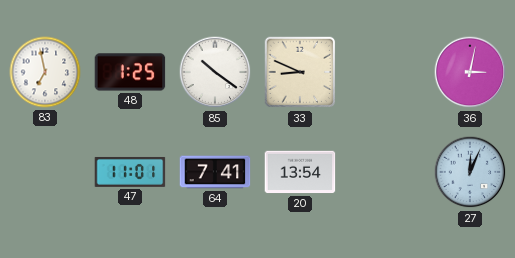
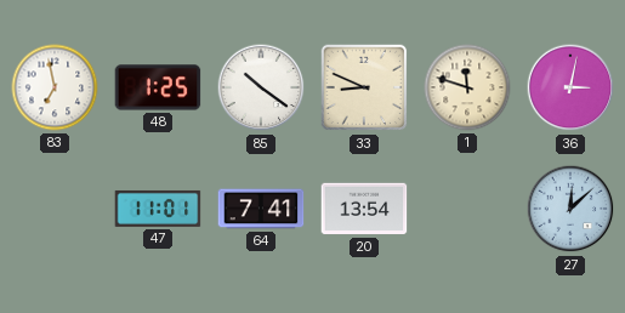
1: none -> 11:48
27: 12:04 -> 12:08
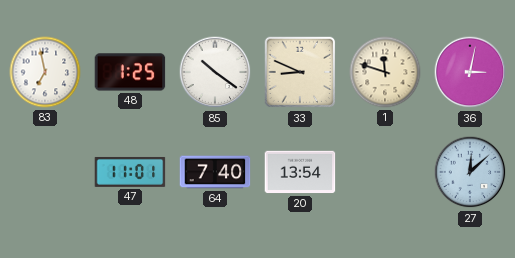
64: 7:41 -> 7:40
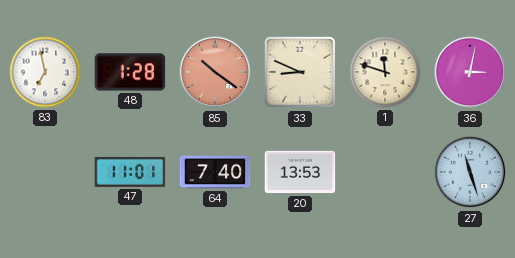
48: 1:25 -> 1:28
85 dial: white -> salmon
20: 13:54 -> 13:53
27: 12:08 -> 11:27
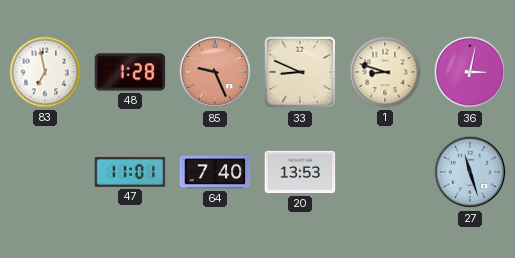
85: 10:21 -> 9:26
1: 11:48 -> 8:48
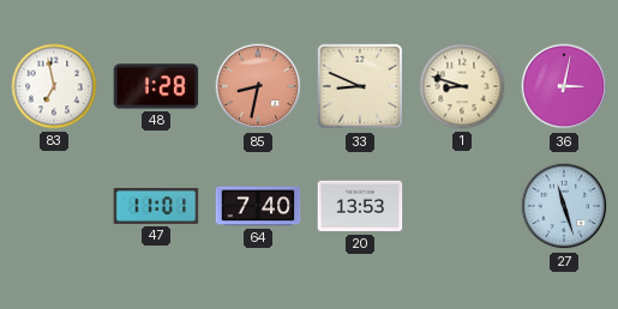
85: 9:26 -> 8:32
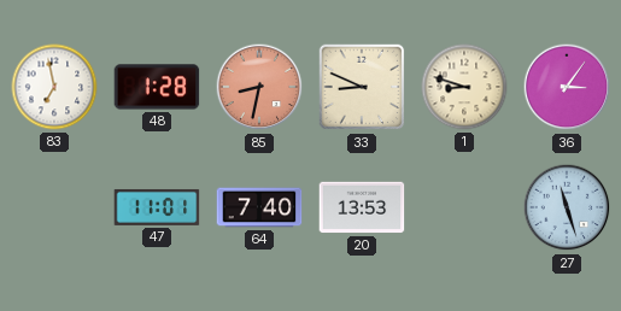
36: 3:02 -> 3:06
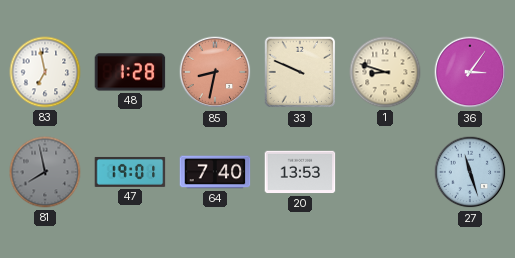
33: 8:49 -> 9:49
81: none -> 7:58
47: 11:01 -> 19:01
